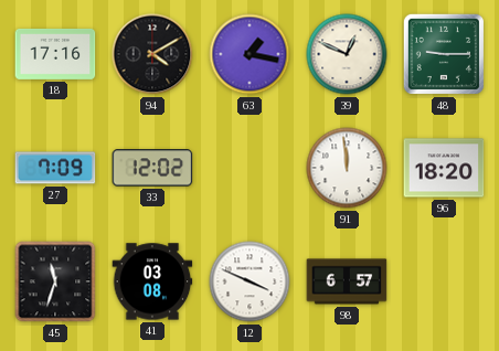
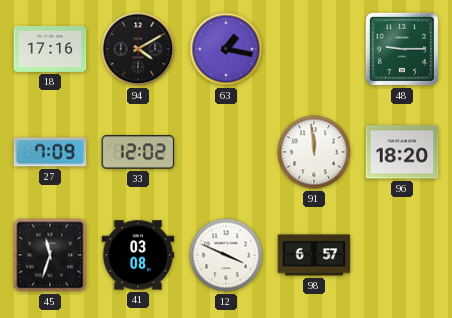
39: 12:49 -> none
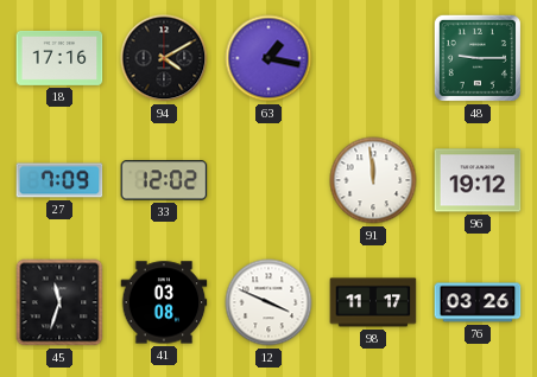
96: 18:20 -> 19:12
98: 6:57 -> 11:17
76: none -> 03:26
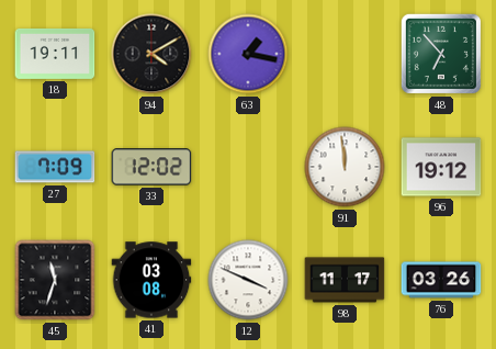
18: 17:16 -> 19:11
48: 9:15 -> 6:53
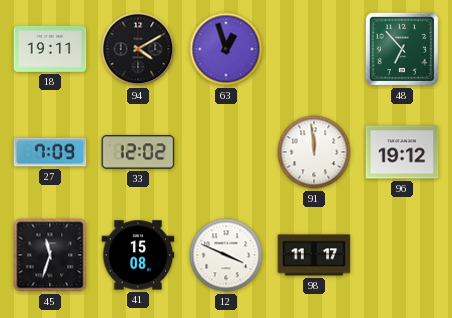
63: 1:17 -> 12:57
41: 03:08 -> 15:08
76: 03:26 -> none
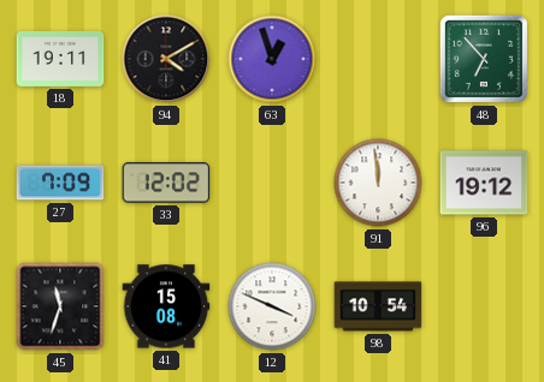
98: 11:17 -> 10:54
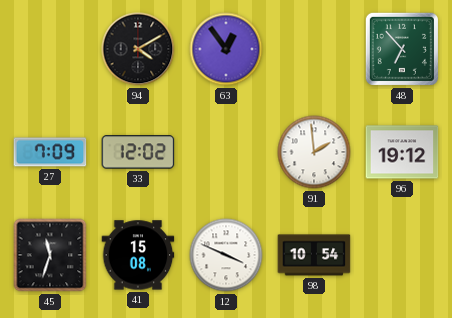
18: 19:11 -> none
63: 12:57 -> 12:54
91: 11:59 -> 1:59
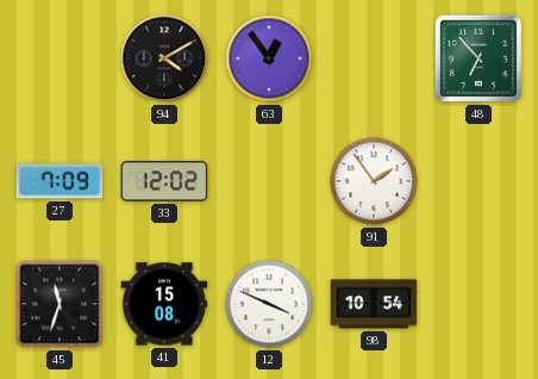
91: 1:59 -> 1:54
96: 19:12 -> none
